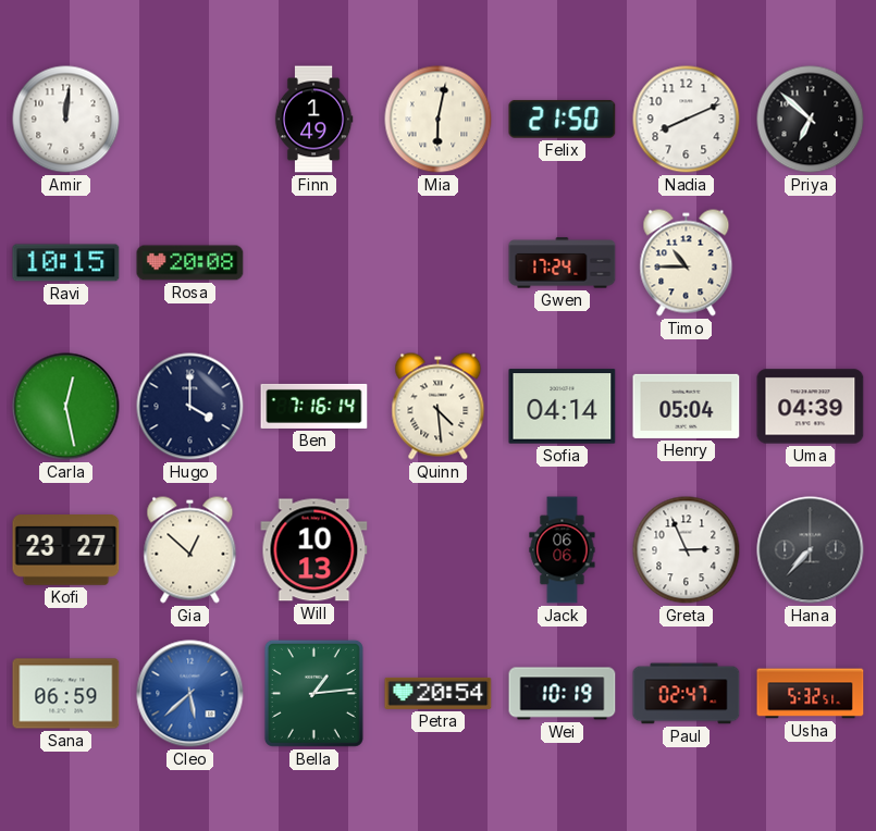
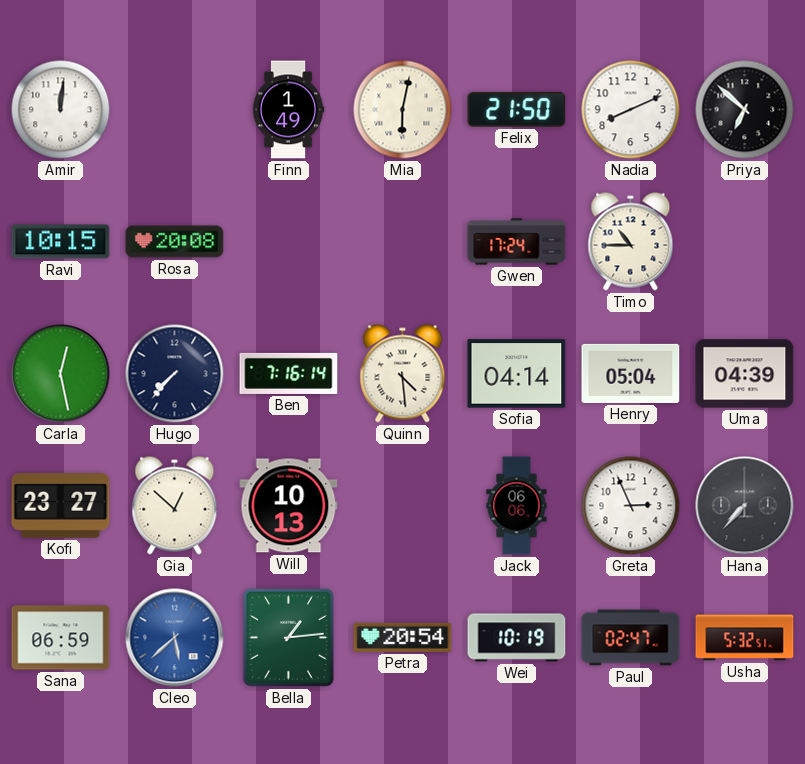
Hugo: 4:00 -> 7:37
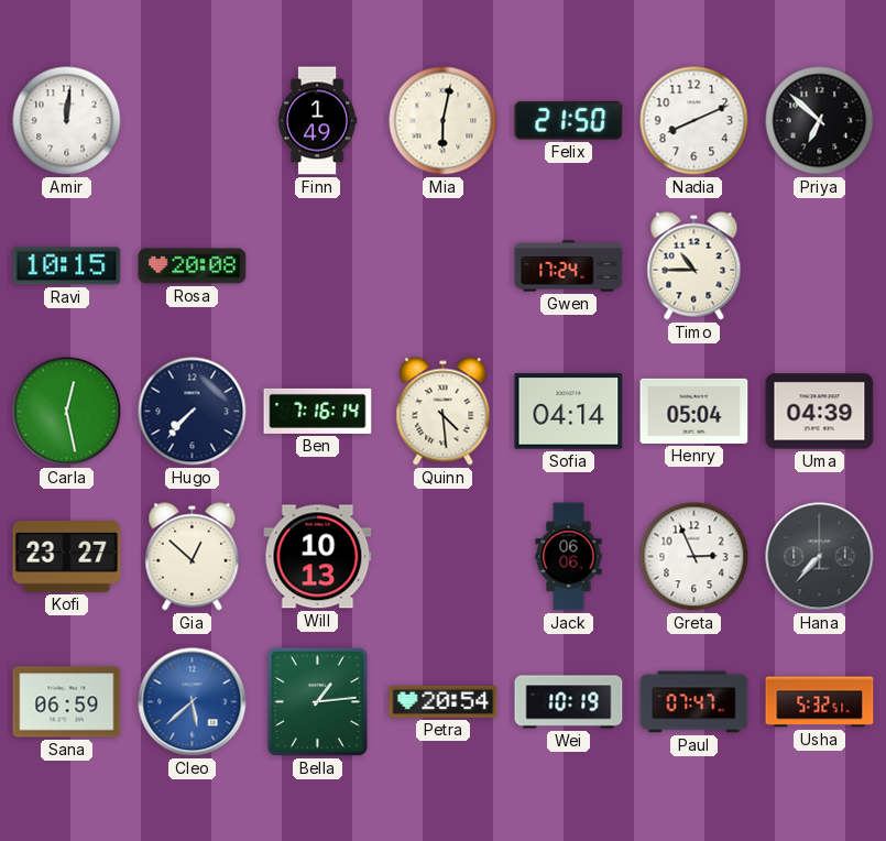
Paul: 02:47 -> 07:47
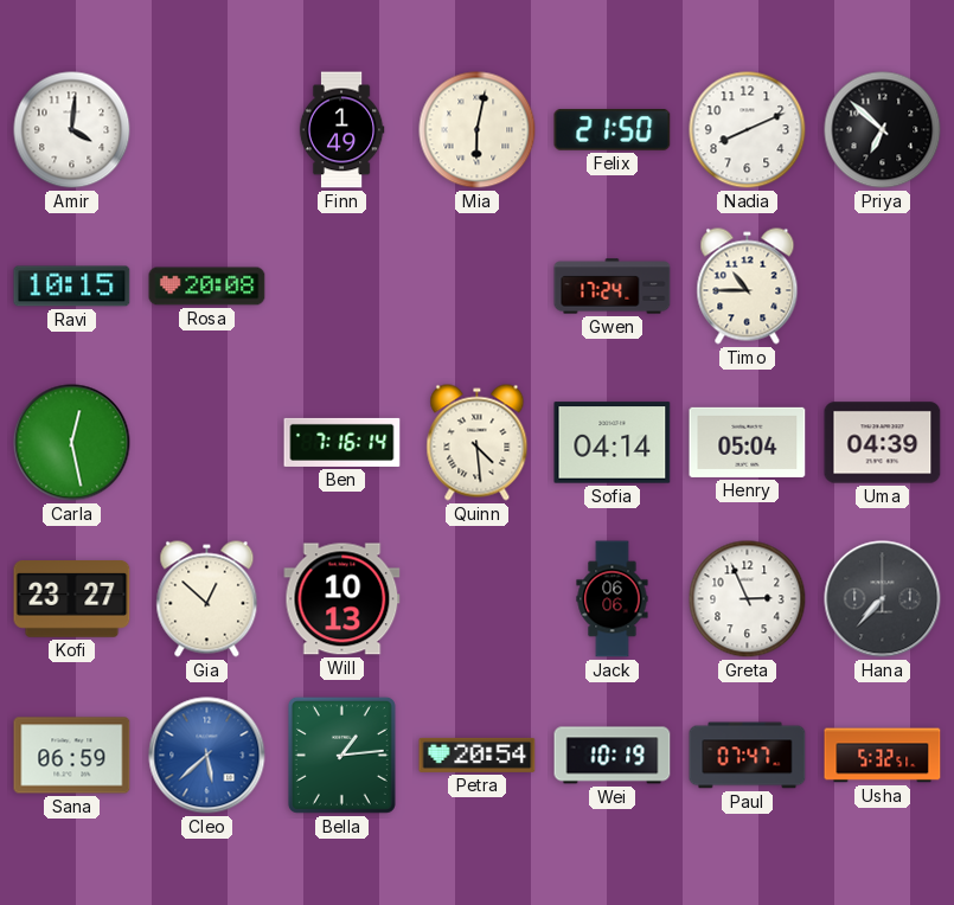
Amir: 12:01 -> 4:01
Hugo: 7:37 -> none
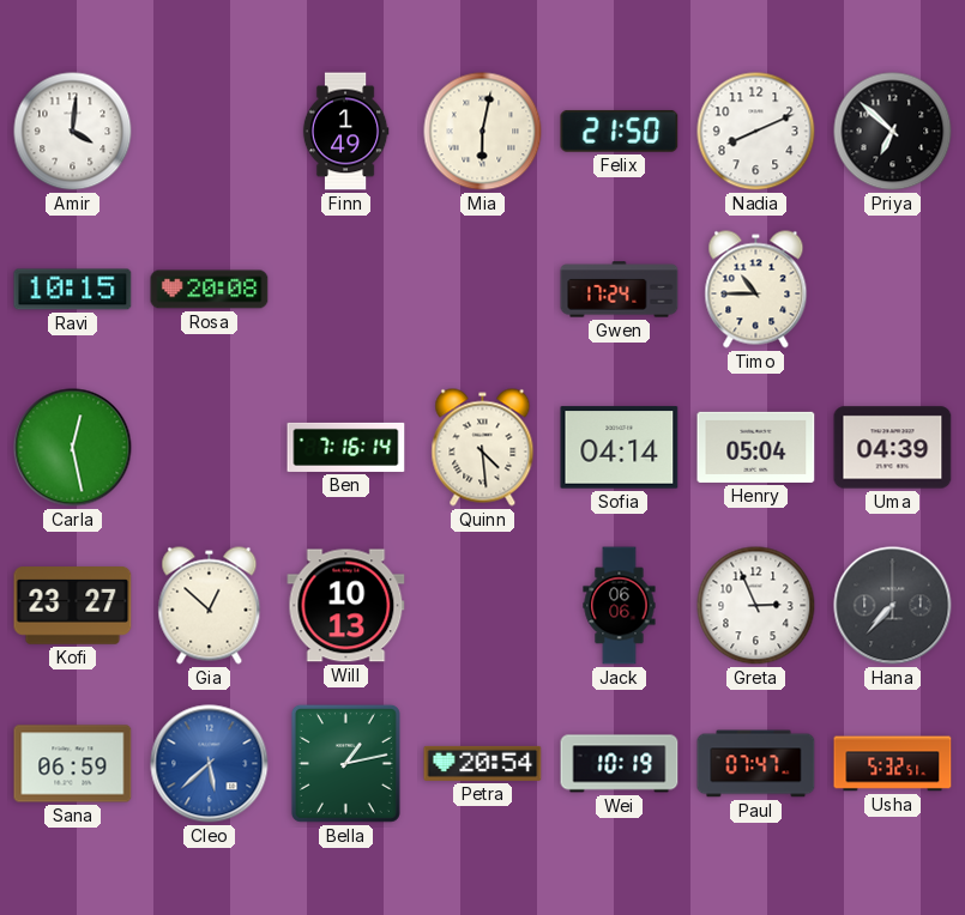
Bella: 1:14 -> 1:13
